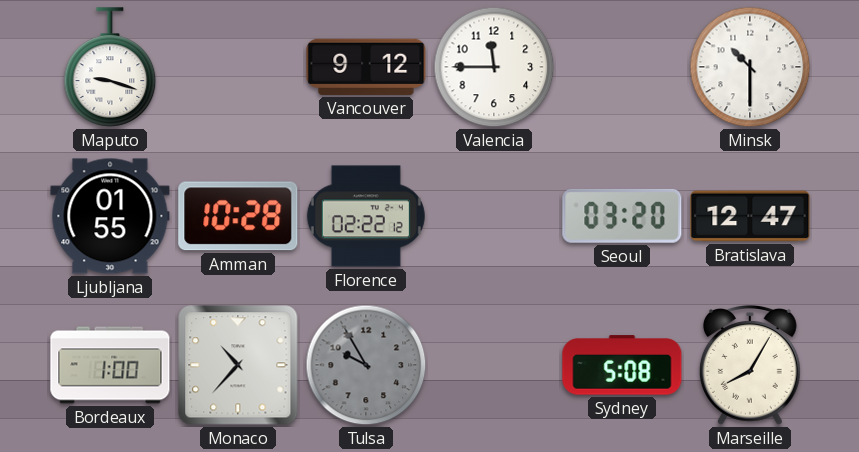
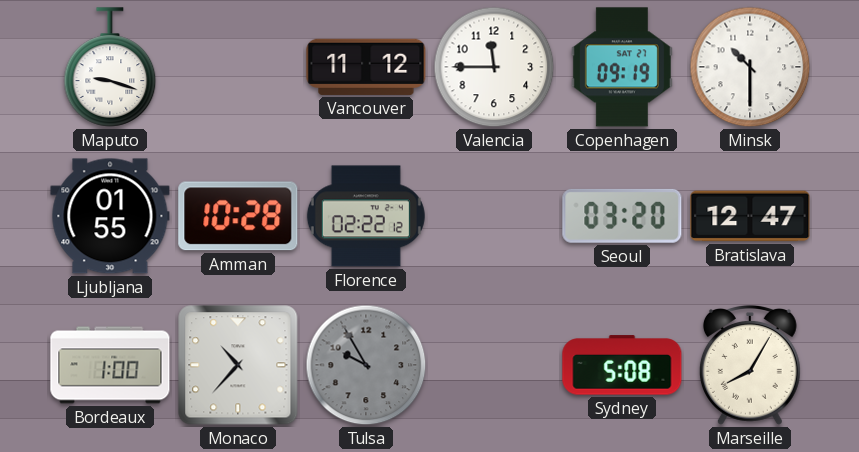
Vancouver: 9:12 -> 11:12
Copenhagen: none -> 09:19
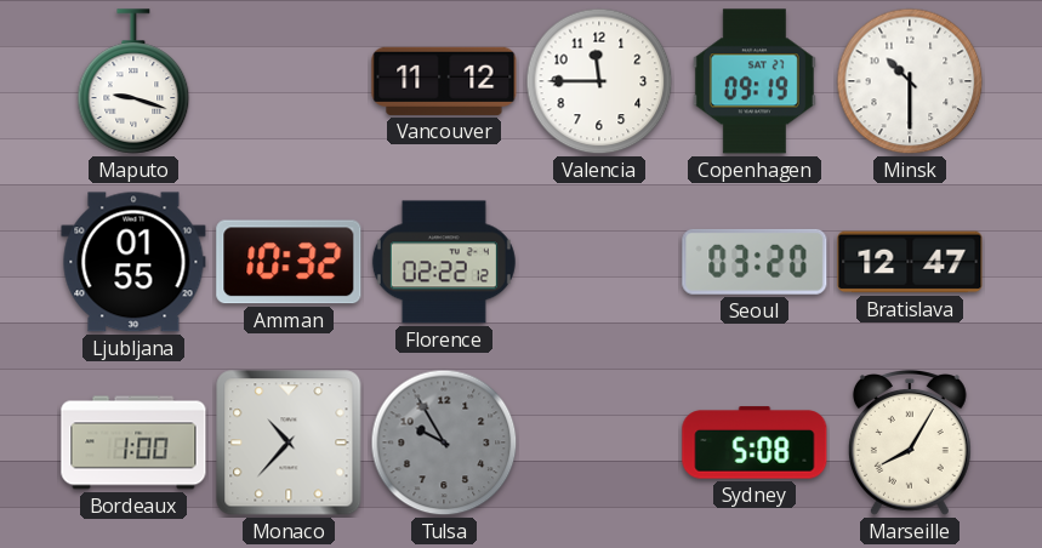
Amman: 10:28 -> 10:32
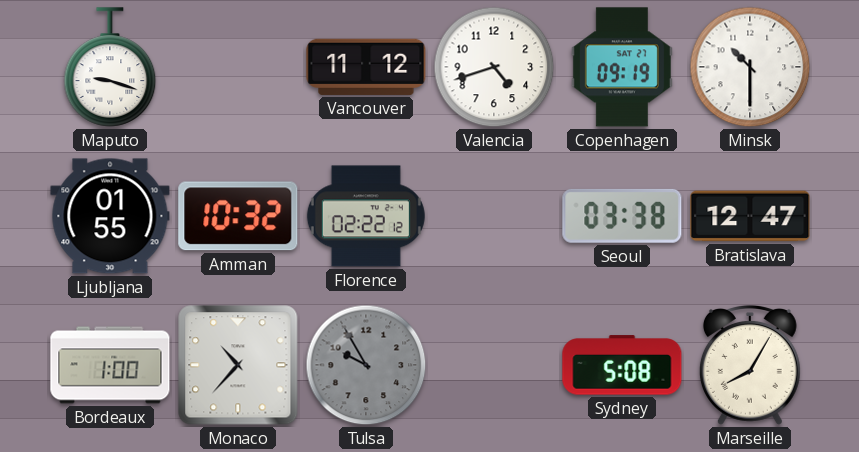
Valencia: 11:45 -> 4:42
Seoul: 03:20 -> 03:38
